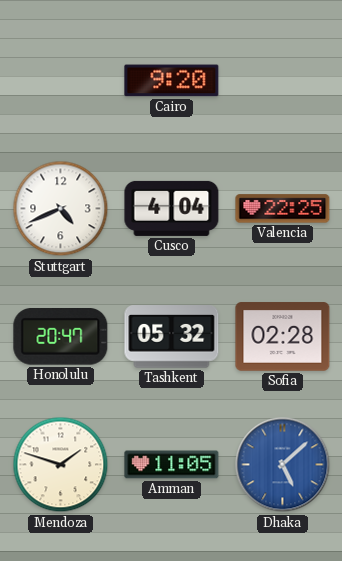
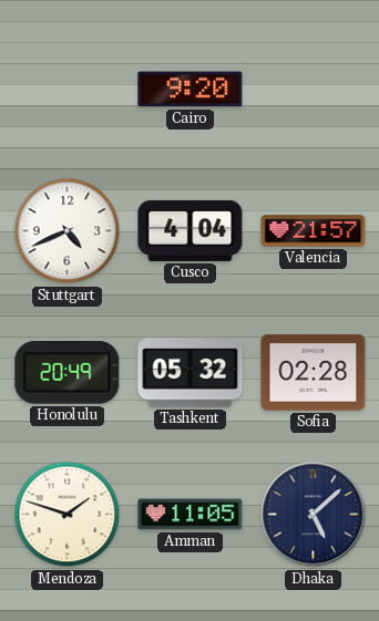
Valencia: 22:25 -> 21:57
Honolulu: 20:47 -> 20:49
Dhaka dial: blue -> navy
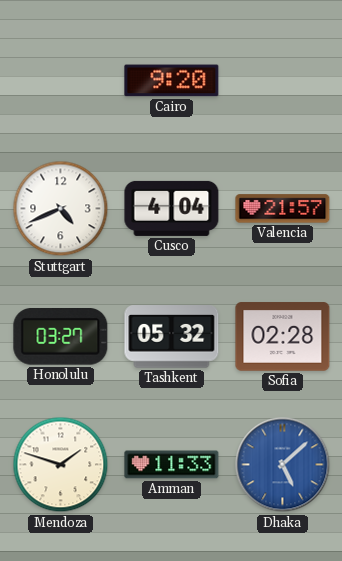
Honolulu: 20:49 -> 03:27
Amman: 11:05 -> 11:33
Dhaka dial: navy -> blue
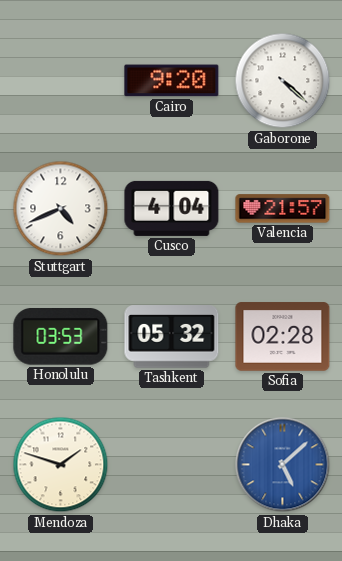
Gaborone: none -> 4:22
Honolulu: 03:27 -> 03:53
Amman: 11:33 -> none
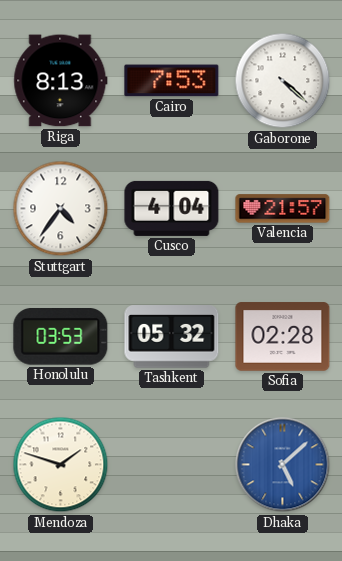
Riga: none -> 8:13
Cairo: 9:20 -> 7:53
Stuttgart: 4:41 -> 4:36
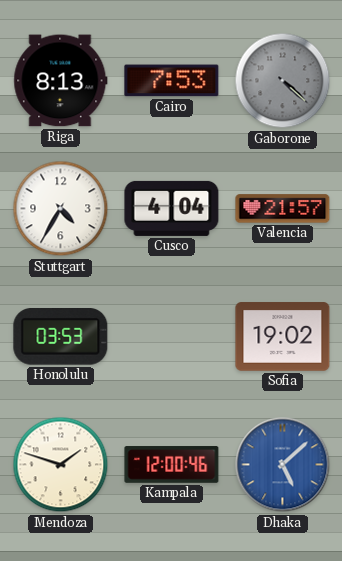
Gaborone dial: white -> grey
Stuttgart: 4:36 -> 4:35
Tashkent: 05:32 -> none
Sofia: 02:28 -> 19:02
Kampala: none -> 12:00
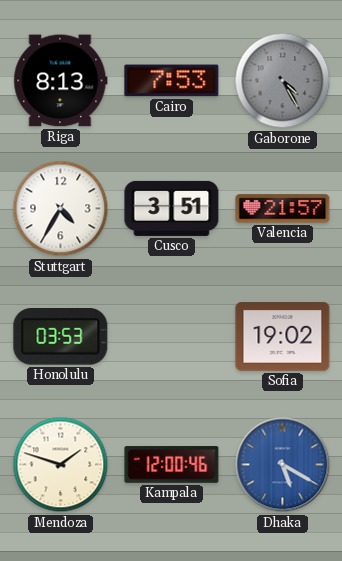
Gaborone: 4:22 -> 4:25
Cusco: 4:04 -> 3:51
Dhaka: 5:08 -> 5:20
